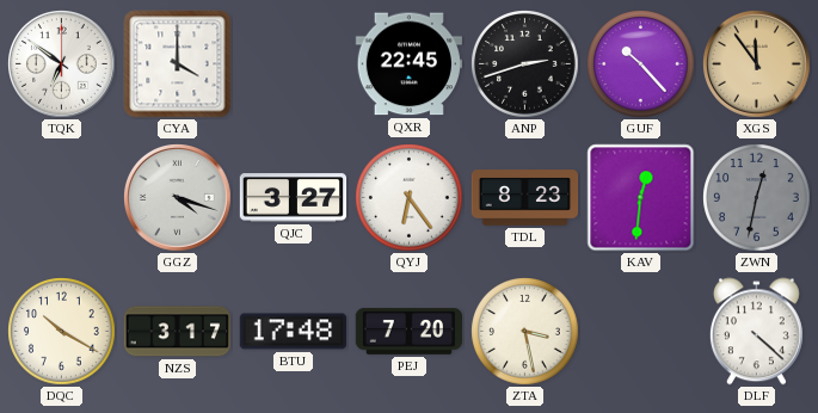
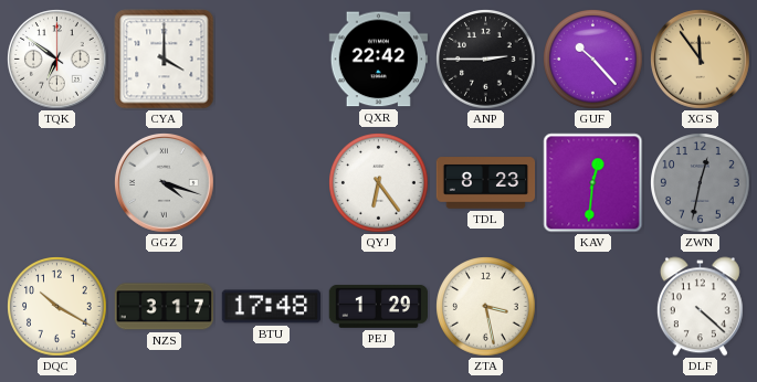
QXR: 22:45 -> 22:42
ANP: 2:42 -> 2:45
QJC: 3:27 -> none
PEJ: 7:20 -> 1:29
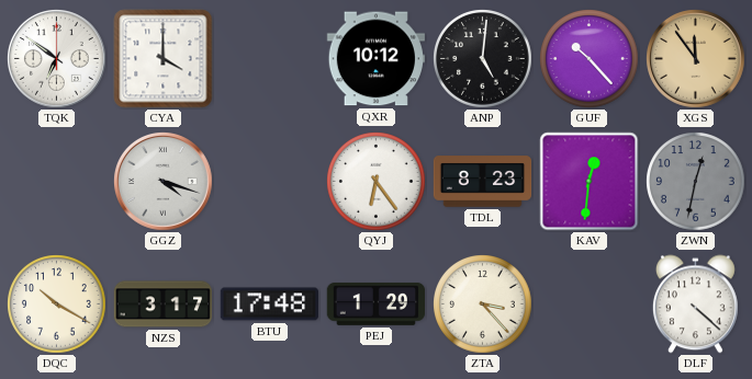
QXR: 22:42 -> 10:12
ANP: 2:45 -> 5:01
ZTA: 3:28 -> 3:23
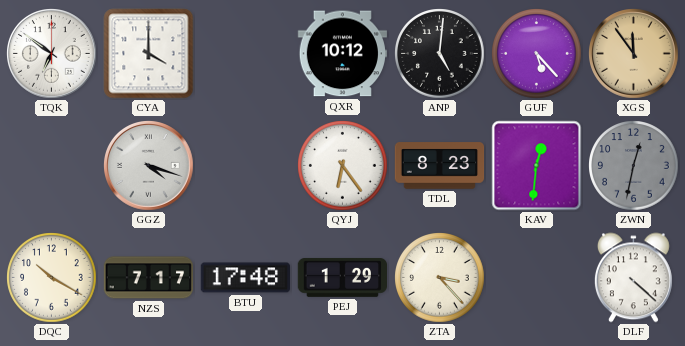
GUF: 10:23 -> 5:23
NZS: 3:17 -> 7:17
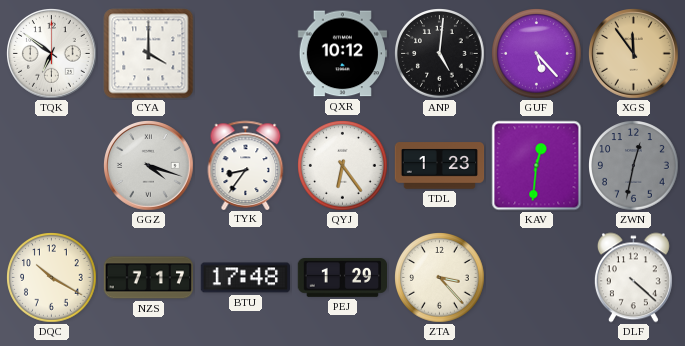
TYK: none -> 8:36
TDL: 8:23 -> 1:23
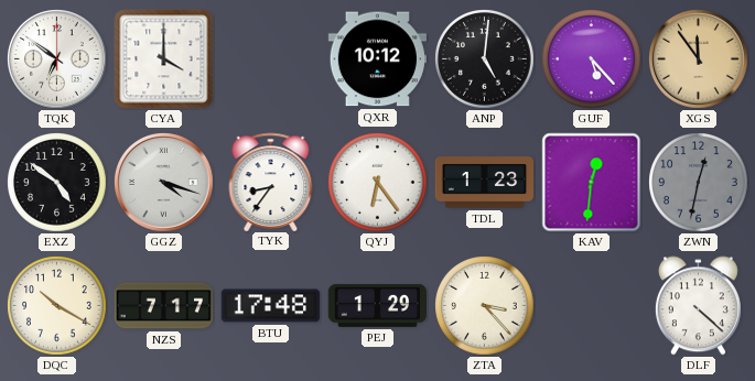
EXZ: none -> 4:51
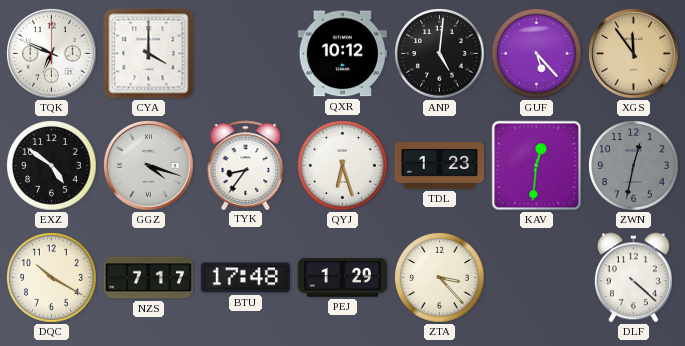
TQK: 6:51 -> 6:49
QYJ: 6:24 -> 6:27
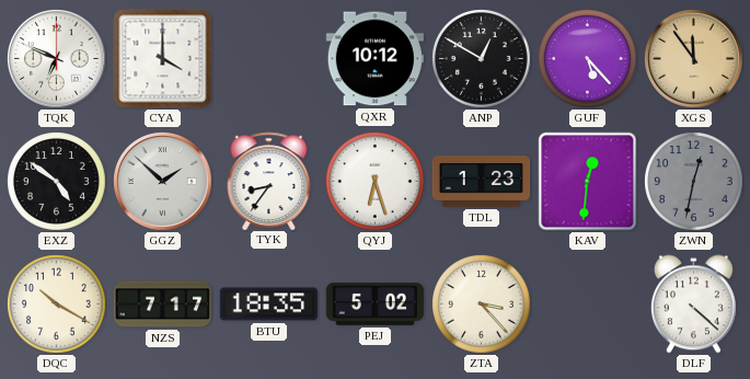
ANP: 5:01 -> 12:50
GGZ: 4:18 -> 1:52
BTU: 17:48 -> 18:35
PEJ: 1:29 -> 5:02
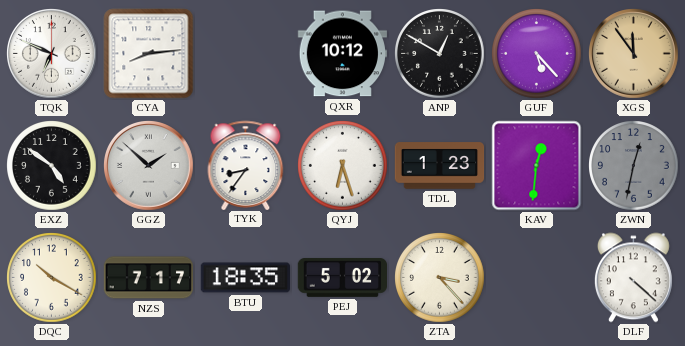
CYA: 4:00 -> 8:14
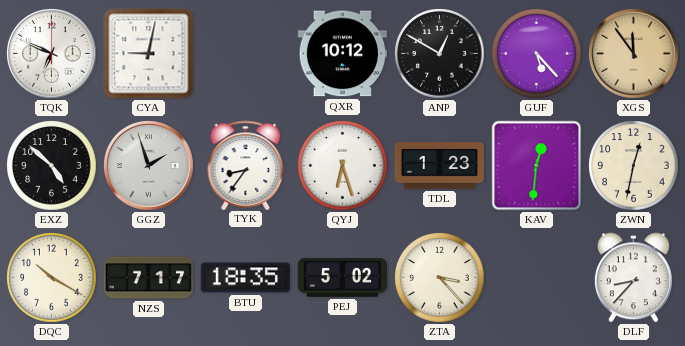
CYA: 8:14 -> 9:02
EXZ: 4:51 -> 4:52
GGZ: 1:52 -> 1:57
ZWN dial: grey -> cream
DLF: 4:22 -> 8:37
